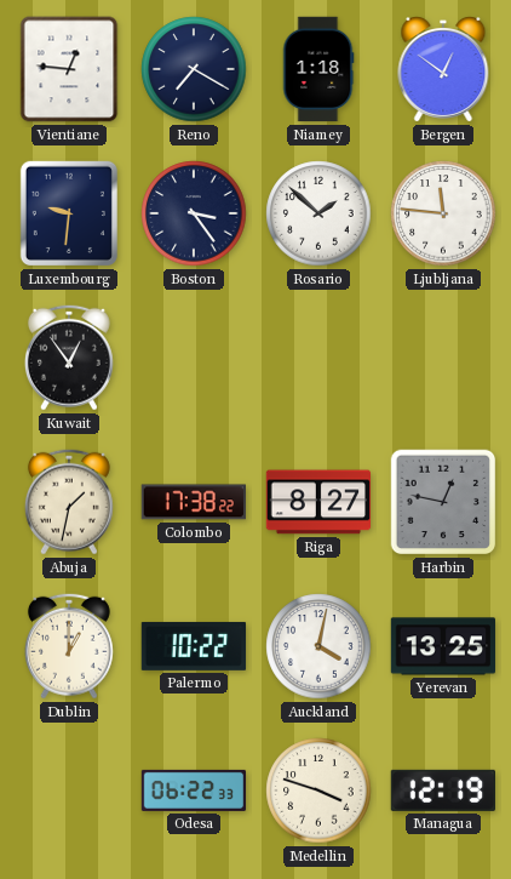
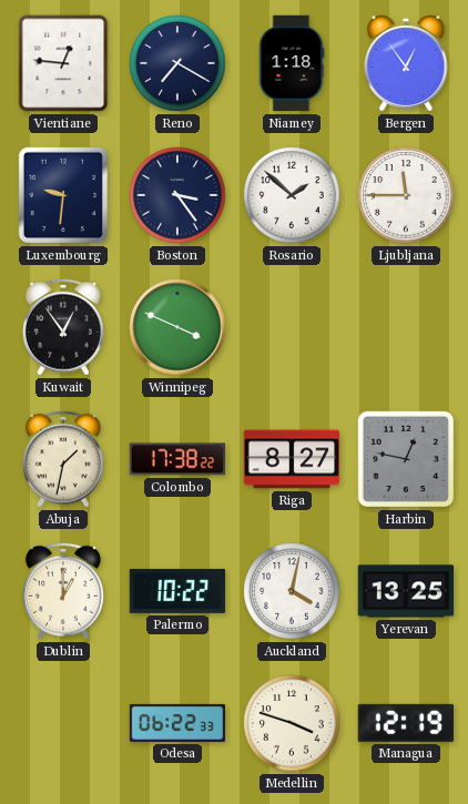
Bergen: 12:51 -> 12:54
Ljubljana: 11:46 -> 11:45
Winnipeg: none -> 3:49
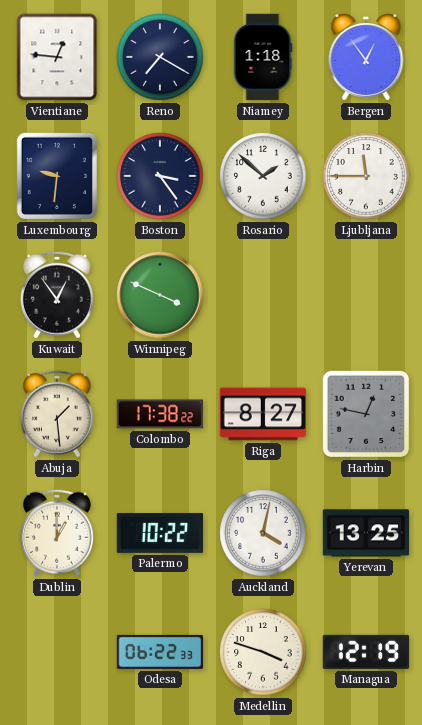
Abuja: 1:32 -> 1:29
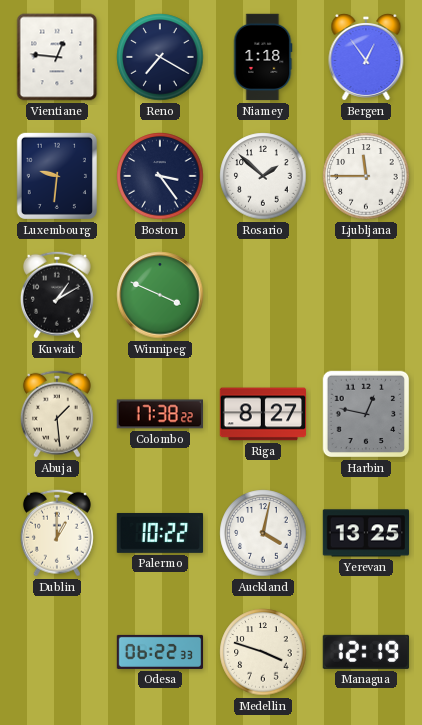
Kuwait: 12:54 -> 1:10
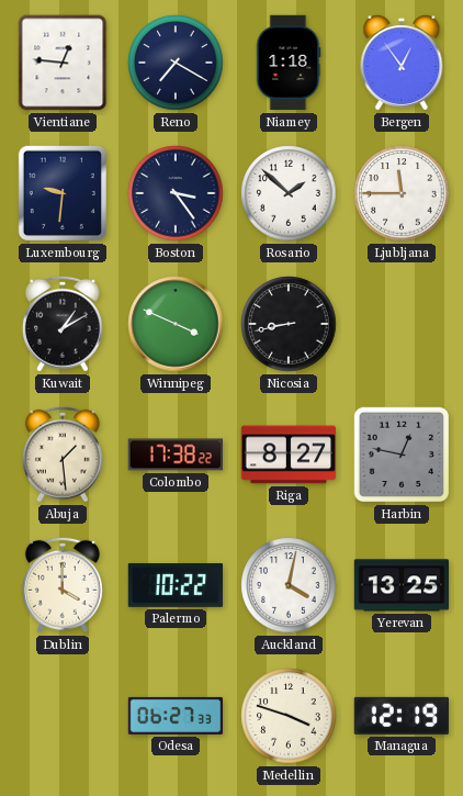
Nicosia: none -> 8:43
Dublin: 1:00 -> 4:00
Odesa: 06:22 -> 06:27
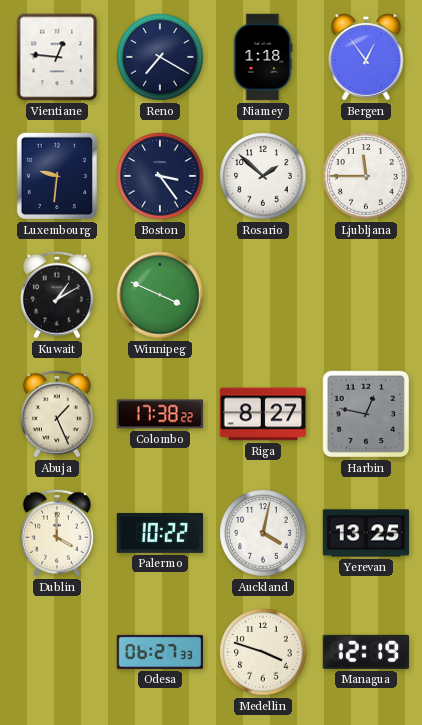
Nicosia: 8:43 -> none
Abuja: 1:29 -> 1:26
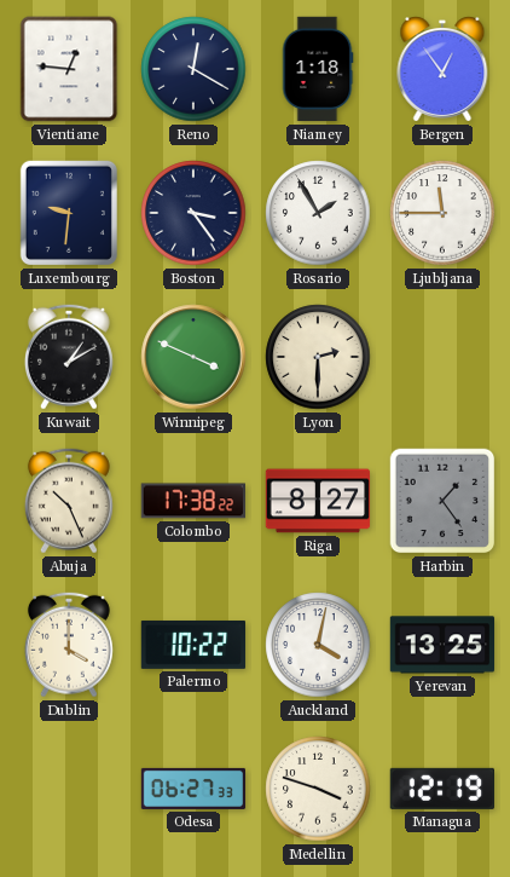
Reno: 7:20 -> 12:20
Rosario: 1:52 -> 1:55
Lyon: none -> 2:30
Abuja: 1:26 -> 10:26
Harbin: 12:47 -> 1:24
